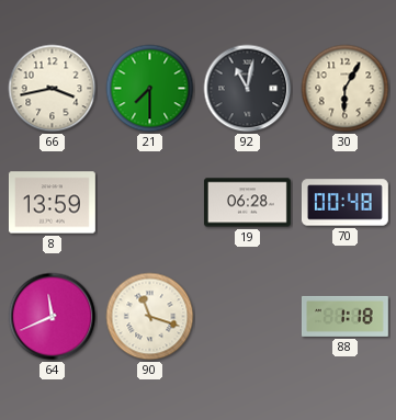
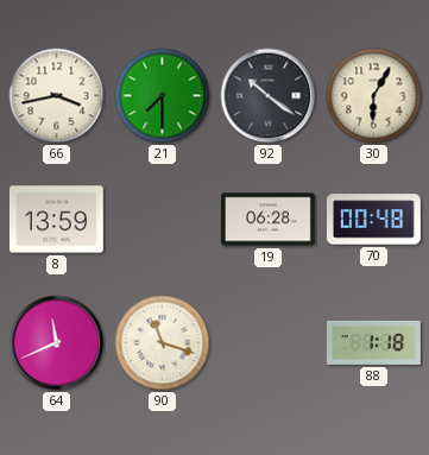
92: 11:02 -> 10:21
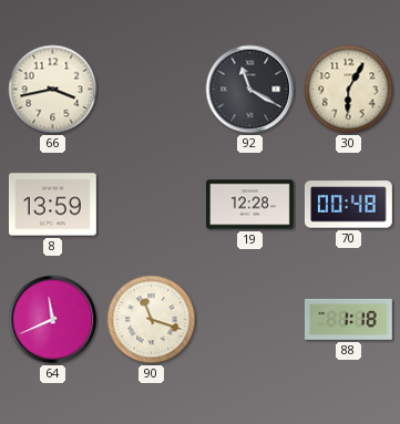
21: 7:30 -> none
92: 10:21 -> 11:20
19: 06:28 -> 12:28
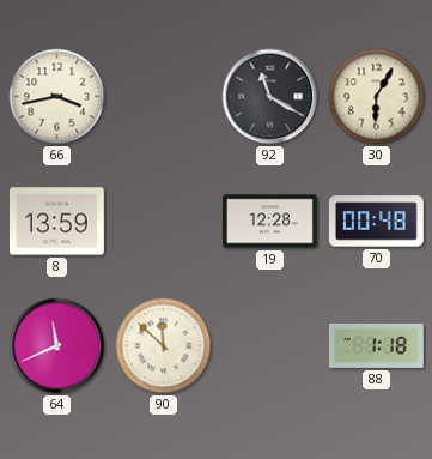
90: 11:18 -> 11:52
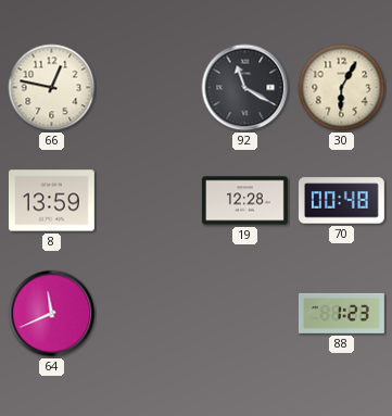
66: 3:43 -> 12:47
90: 11:52 -> none
88: 1:18 -> 1:23
